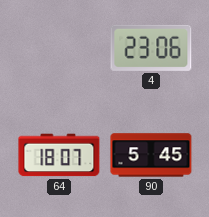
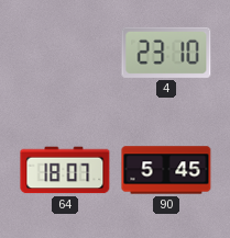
4: 23:06 -> 23:10
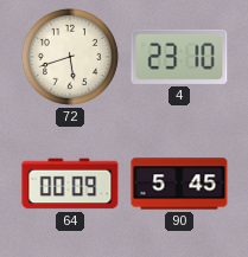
72: none -> 5:42
64: 18:07 -> 00:09
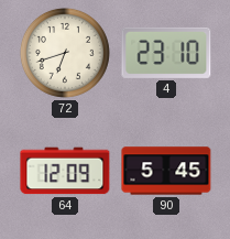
72: 5:42 -> 6:42
64: 00:09 -> 12:09
